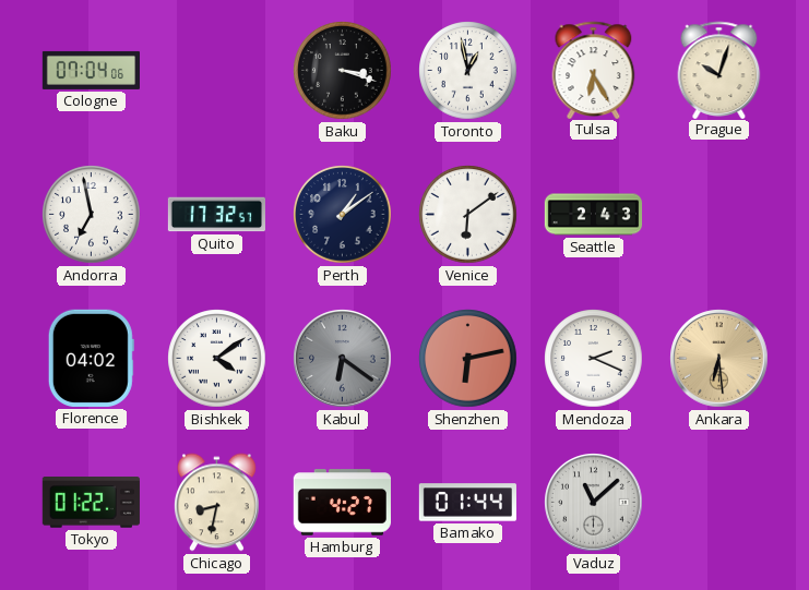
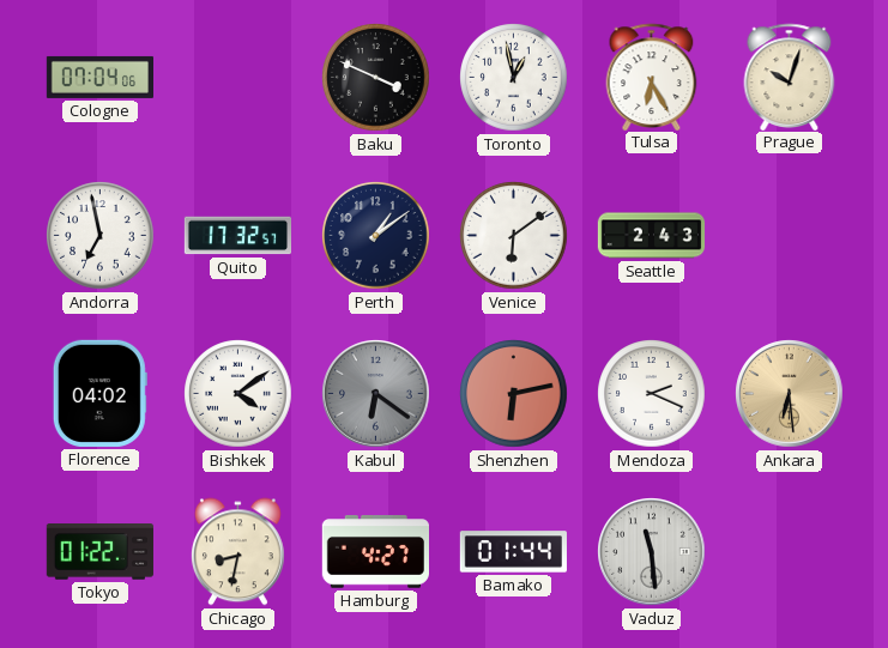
Baku: 3:18 -> 3:49
Vaduz: 11:08 -> 11:29
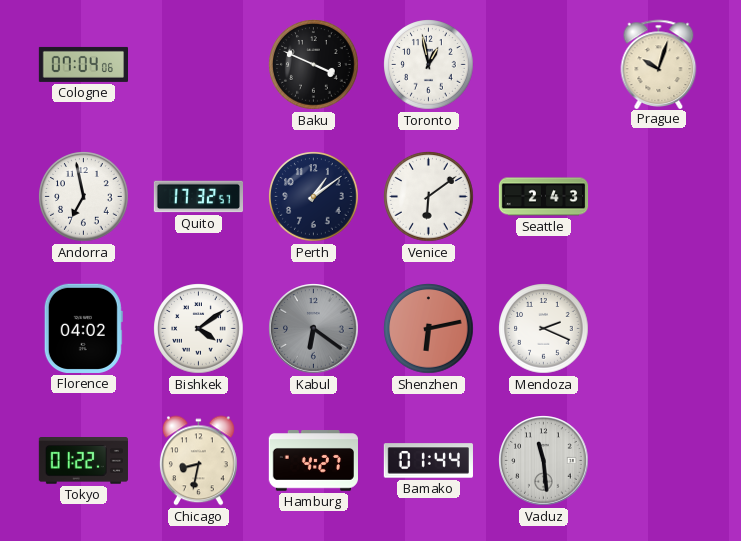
Tulsa: 6:25 -> none
Ankara: 6:29 -> none
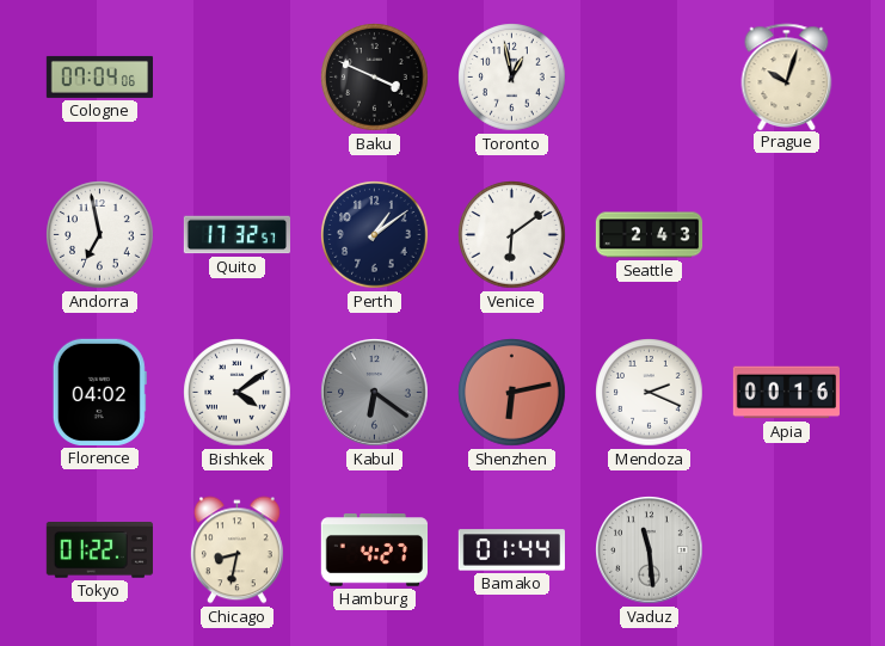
Apia: none -> 00:16
